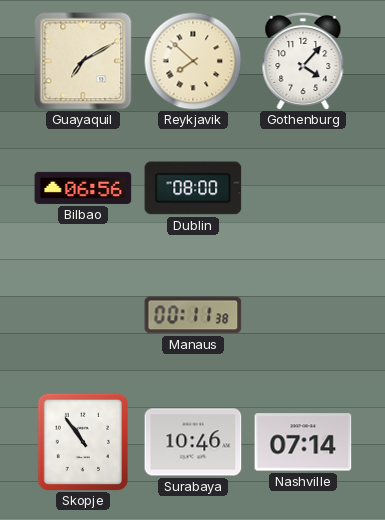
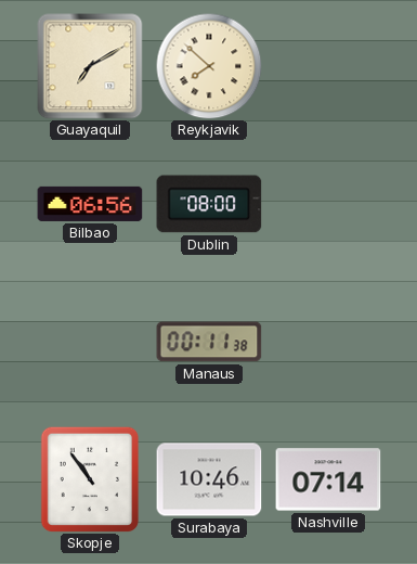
Gothenburg: 4:07 -> none
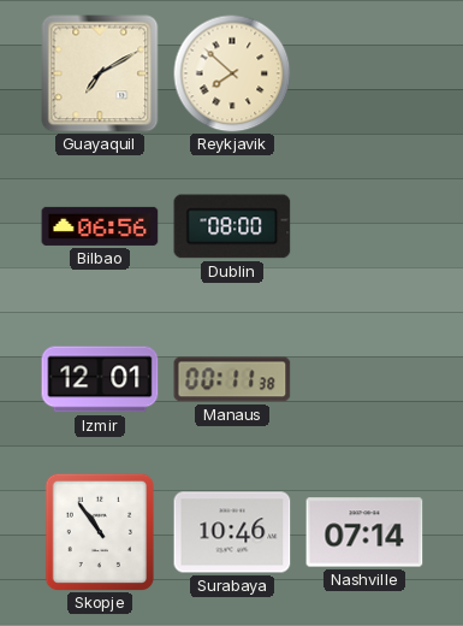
Izmir: none -> 12:01
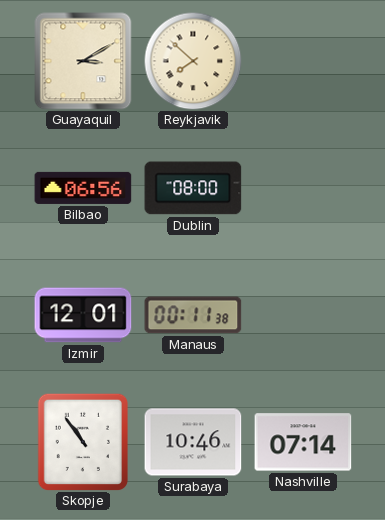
Guayaquil: 7:10 -> 3:10
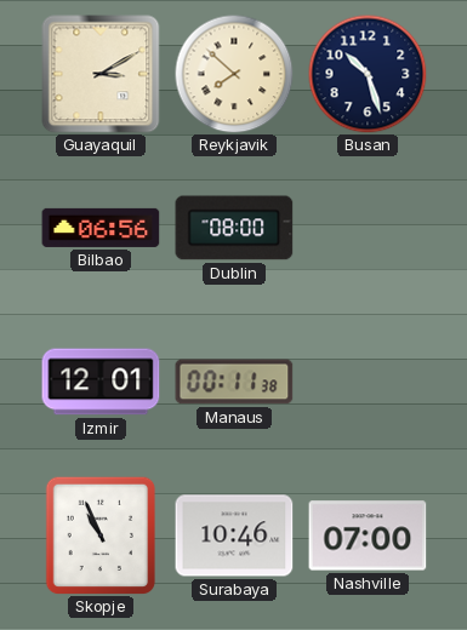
Busan: none -> 10:27
Skopje: 10:54 -> 10:56
Nashville: 07:14 -> 07:00
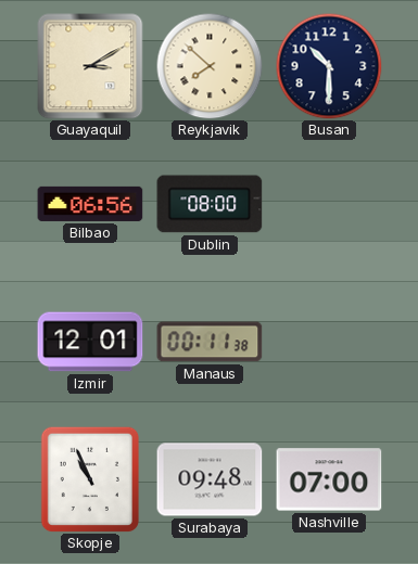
Busan: 10:27 -> 10:30
Surabaya: 10:46 -> 09:48
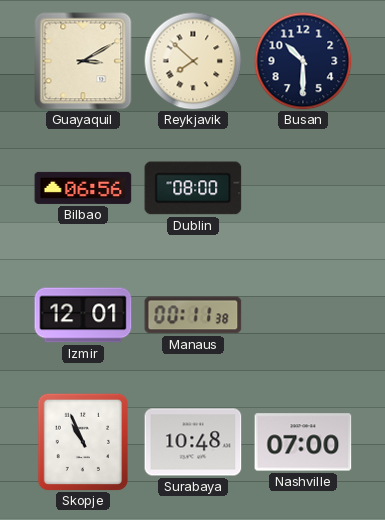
Surabaya: 09:48 -> 10:48
